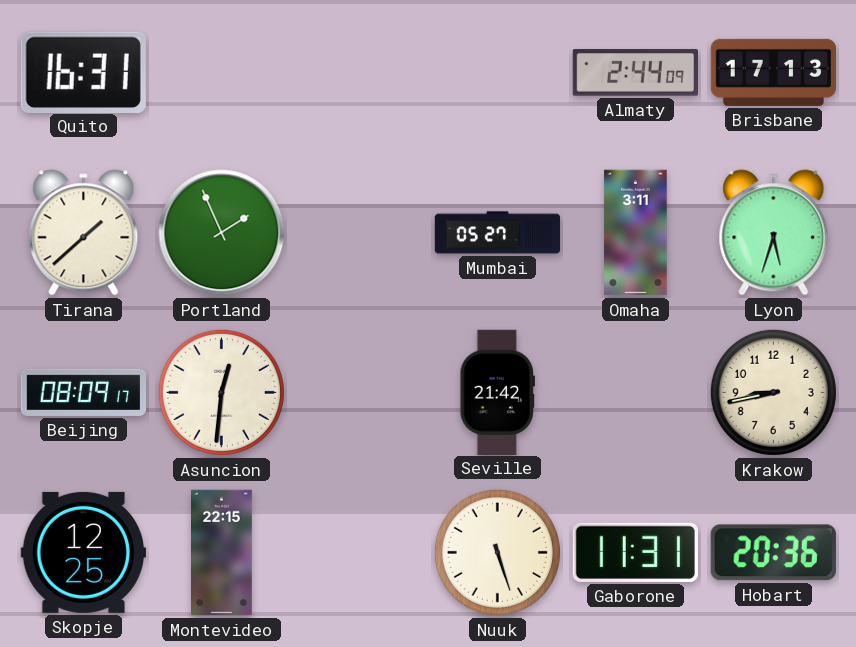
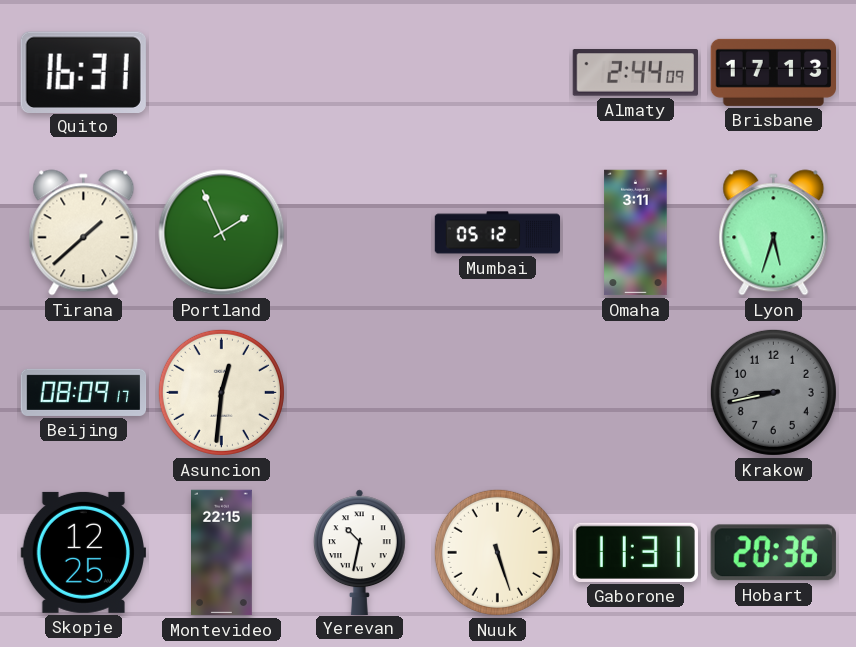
Mumbai: 05:27 -> 05:12
Seville: 21:42 -> none
Krakow dial: cream -> grey
Yerevan: none -> 10:32
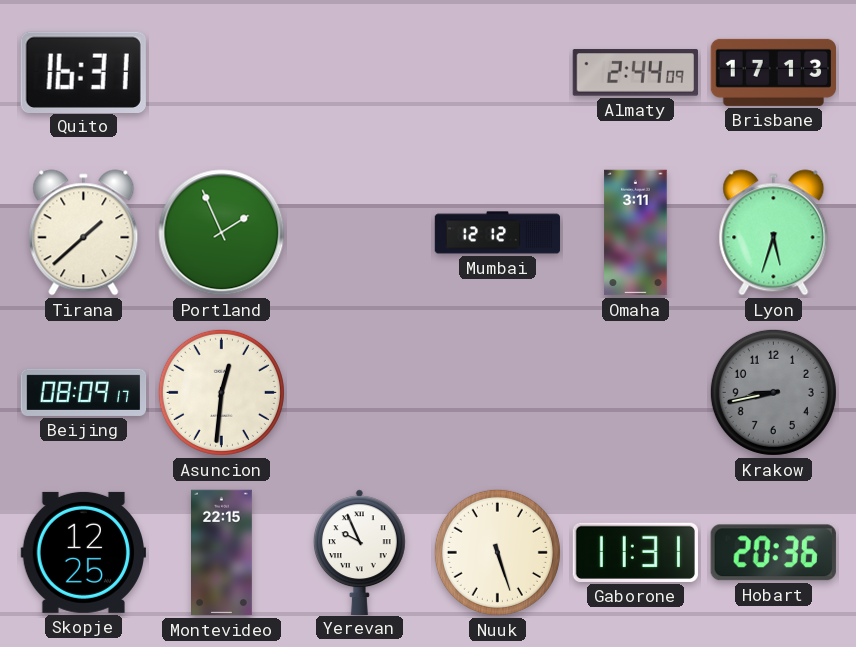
Mumbai: 05:12 -> 12:12
Yerevan: 10:32 -> 9:56
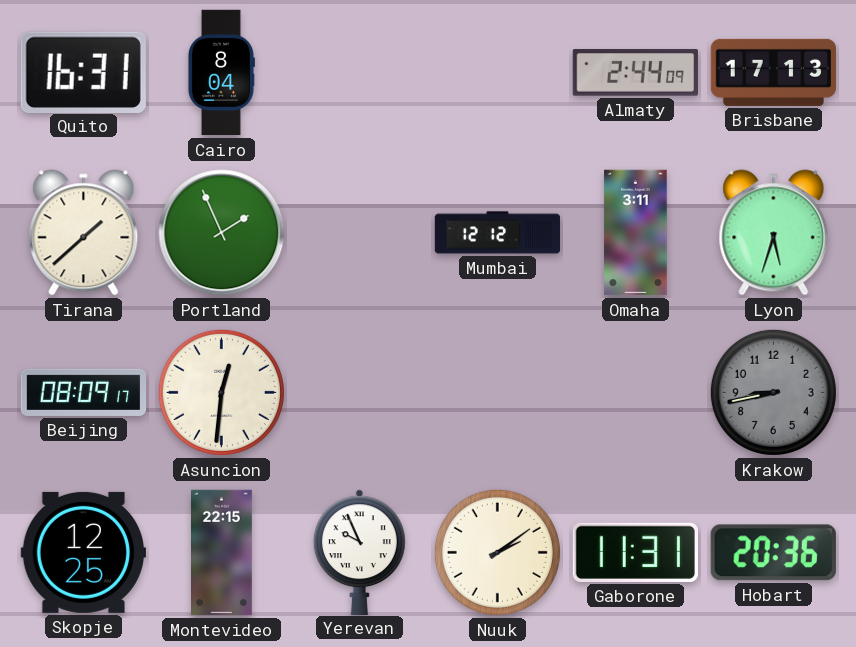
Cairo: none -> 8:04
Nuuk: 5:27 -> 2:09
